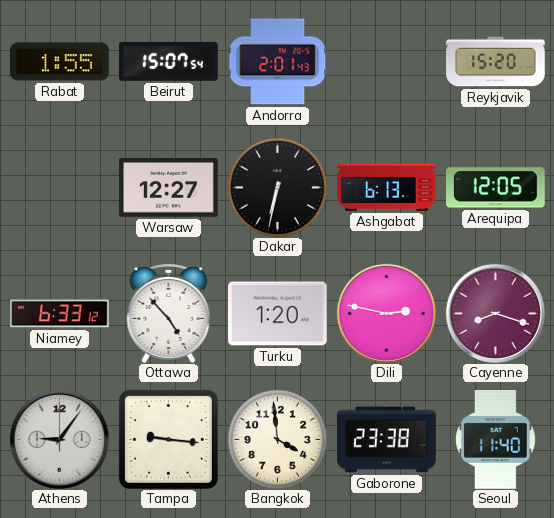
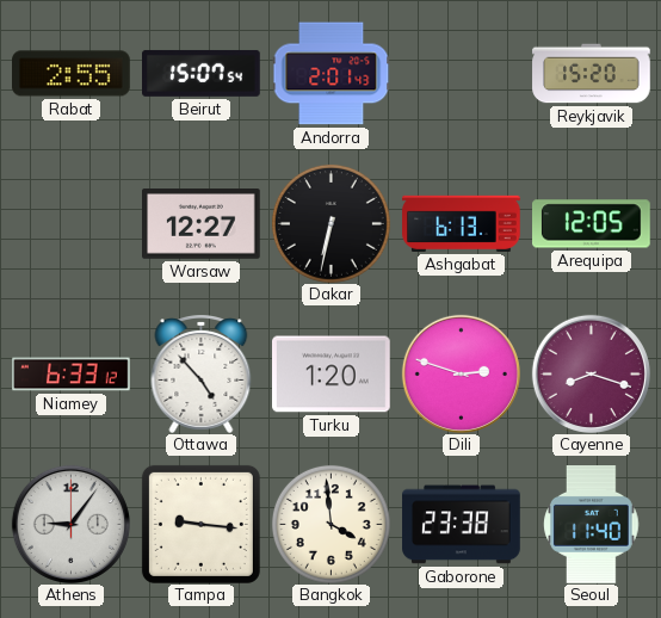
Rabat: 1:55 -> 2:55
Dili: 2:47 -> 2:48
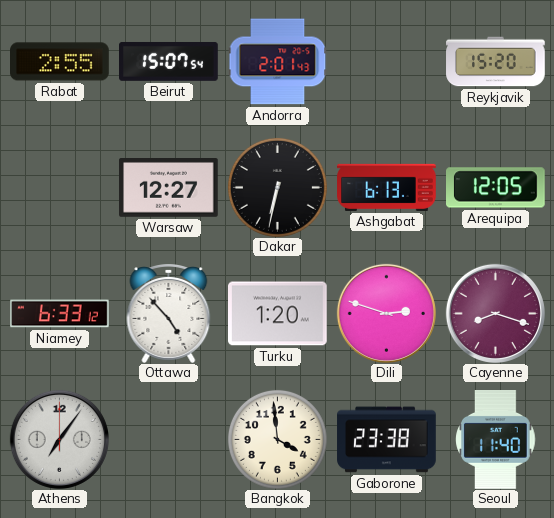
Athens: 9:06 -> 7:06
Tampa: 9:16 -> none
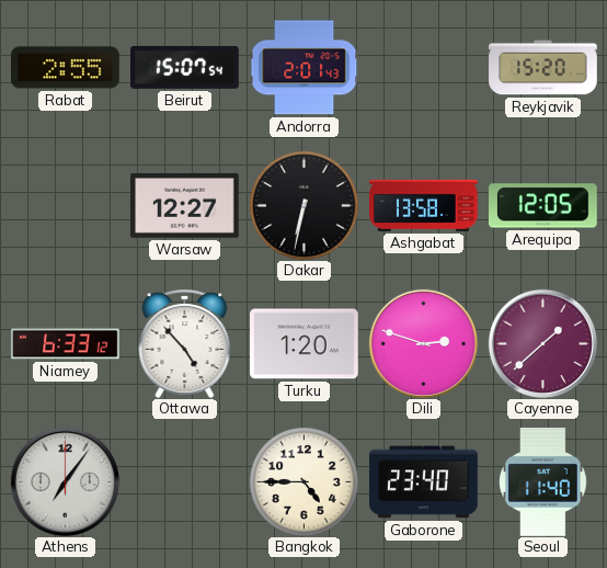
Ashgabat: 6:13 -> 13:58
Cayenne: 8:18 -> 1:38
Bangkok: 3:59 -> 4:45
Gaborone: 23:38 -> 23:40
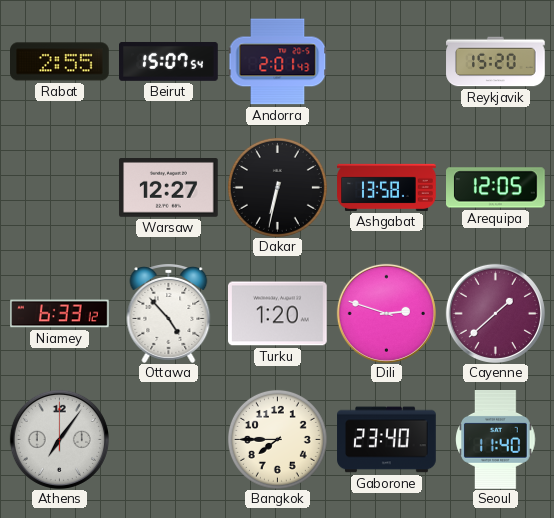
Bangkok: 4:45 -> 7:45
